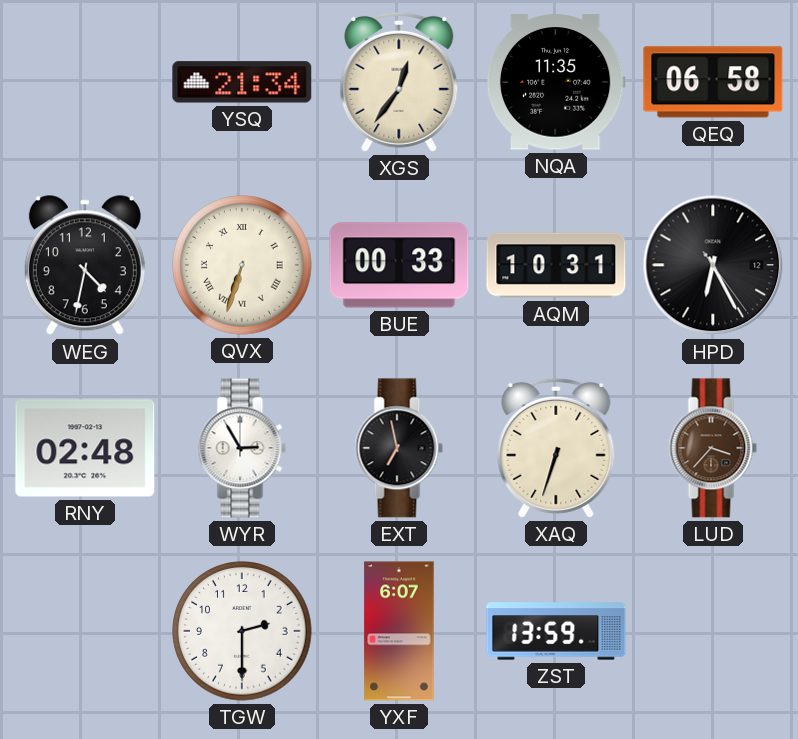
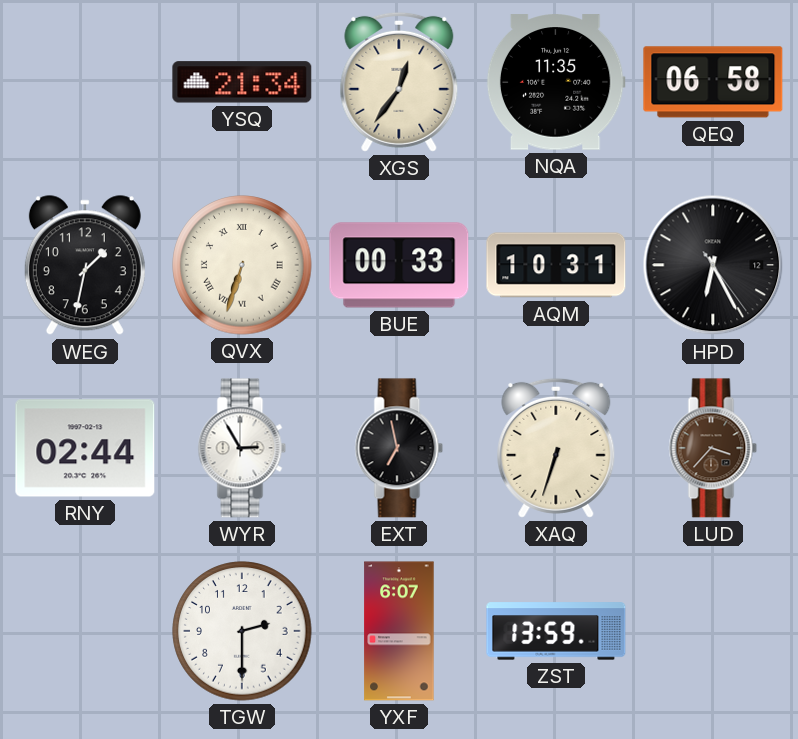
WEG: 4:32 -> 1:32
RNY: 02:48 -> 02:44
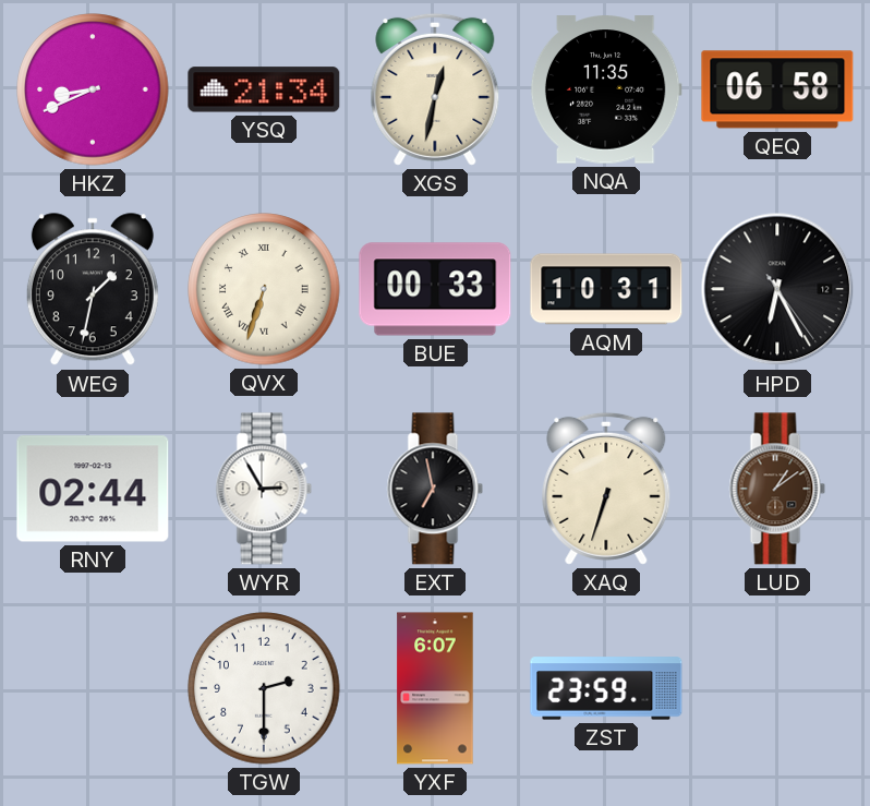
HKZ: none -> 8:41
XGS: 12:36 -> 12:32
LUD: 3:37 -> 1:09
ZST: 13:59 -> 23:59
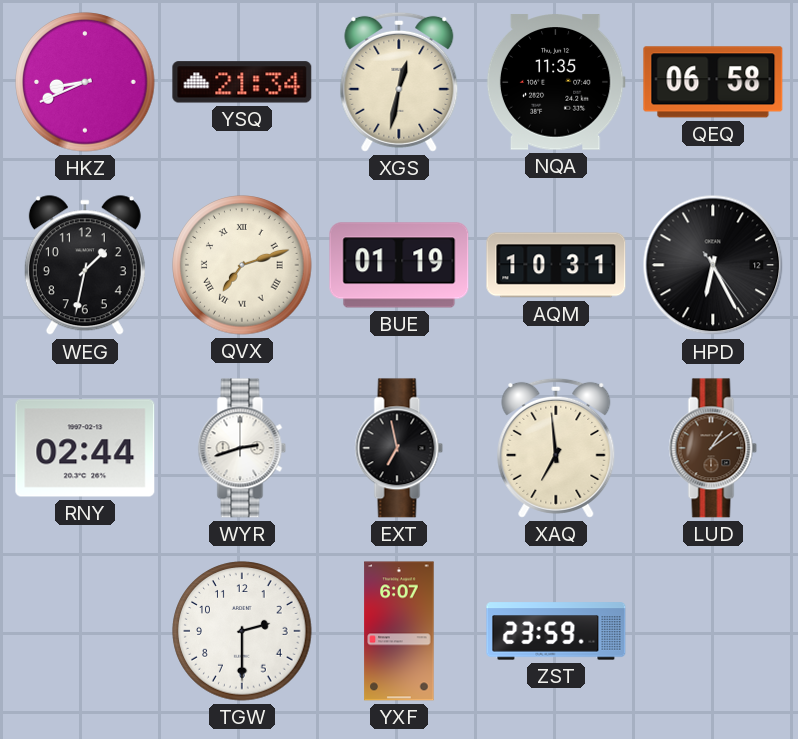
QVX: 6:33 -> 7:12
BUE: 00:33 -> 01:19
WYR: 2:55 -> 2:42
XAQ: 6:33 -> 6:59
